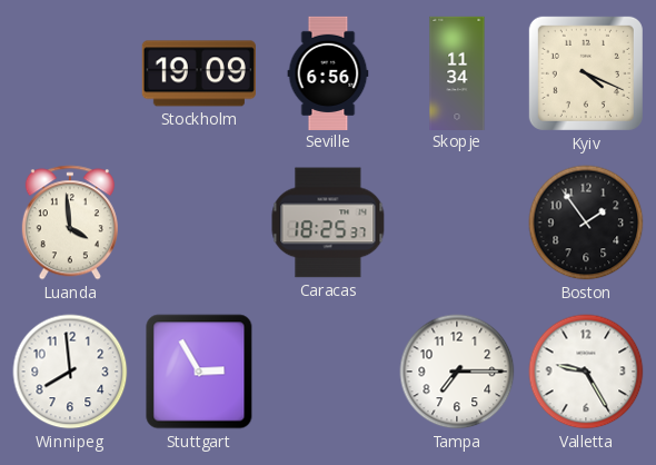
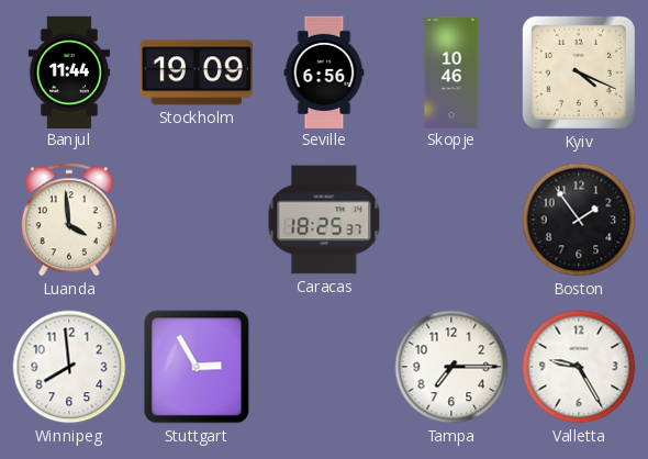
Banjul: none -> 11:44
Skopje: 11:34 -> 10:46
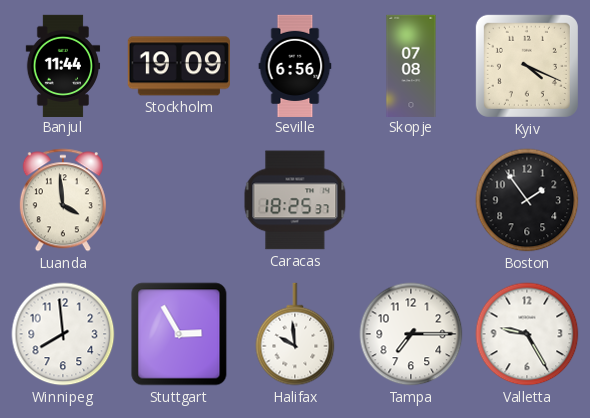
Skopje: 10:46 -> 07:08
Halifax: none -> 9:59
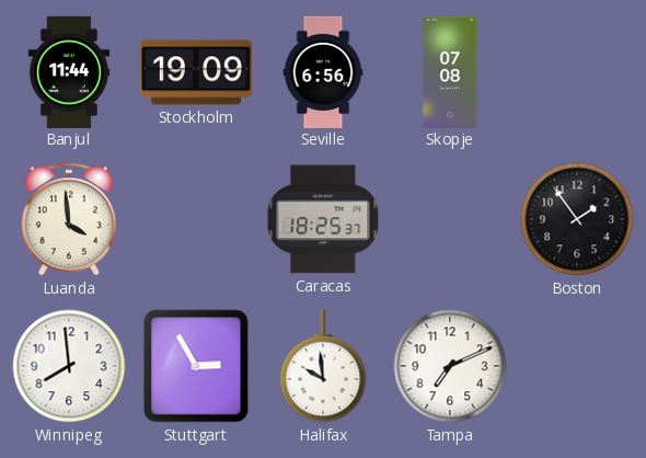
Kyiv: 4:19 -> none
Tampa: 7:15 -> 7:11
Valletta: 9:25 -> none
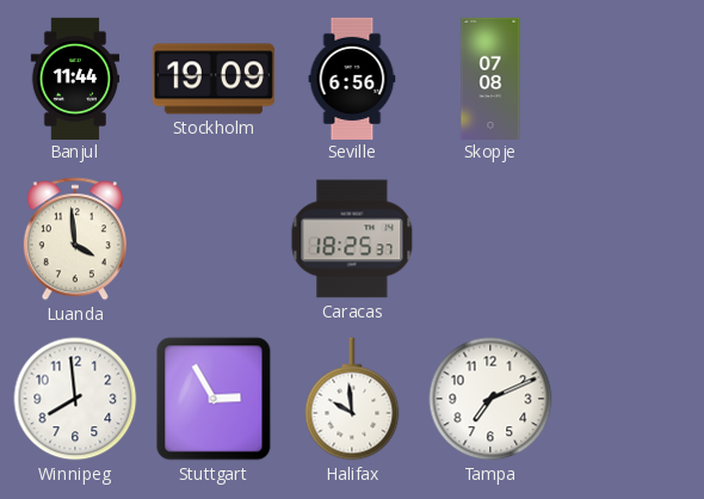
Boston: 1:54 -> none
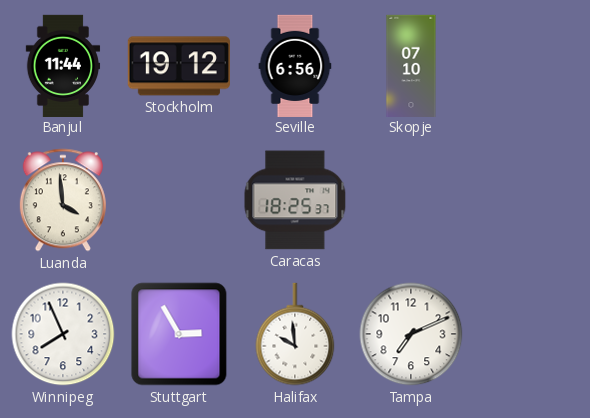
Stockholm: 19:09 -> 19:12
Skopje: 07:08 -> 07:10
Winnipeg: 7:59 -> 7:56
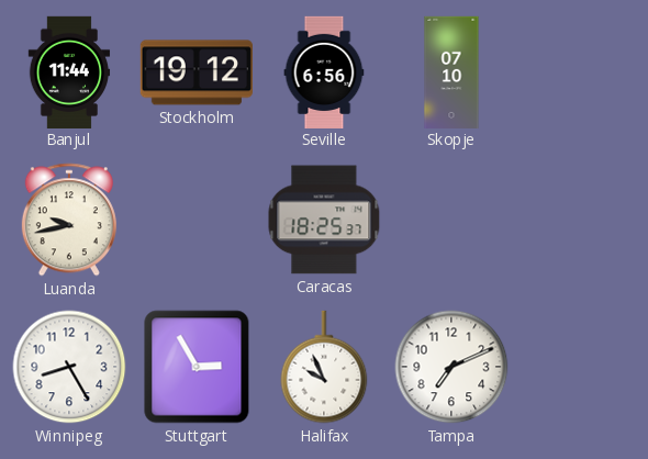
Luanda: 3:59 -> 9:43
Winnipeg: 7:56 -> 8:25
Halifax: 9:59 -> 9:56
